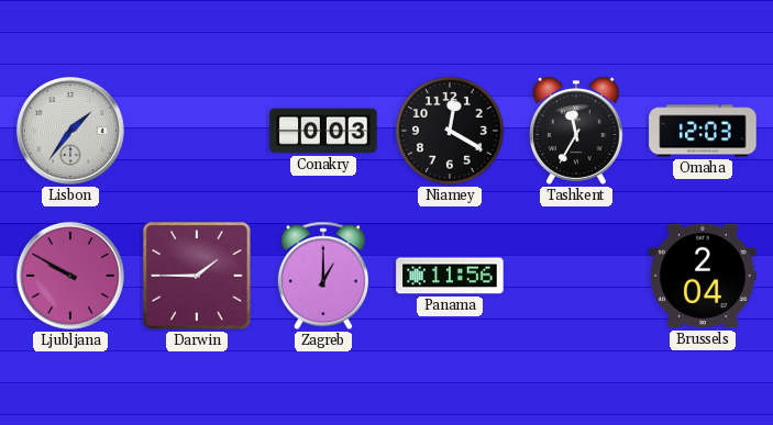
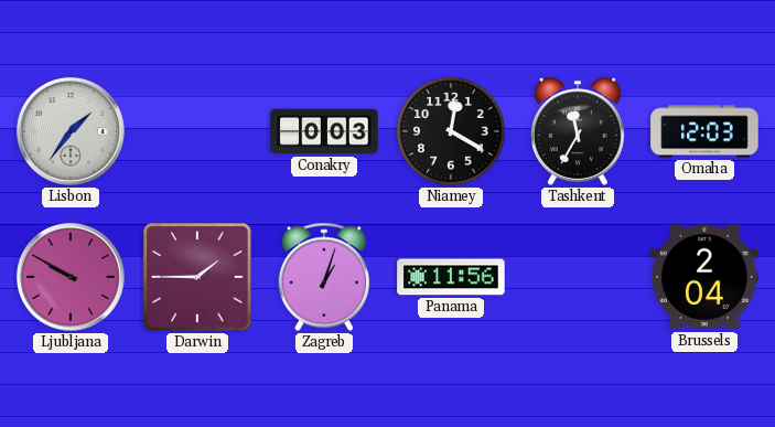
Zagreb: 1:00 -> 1:03
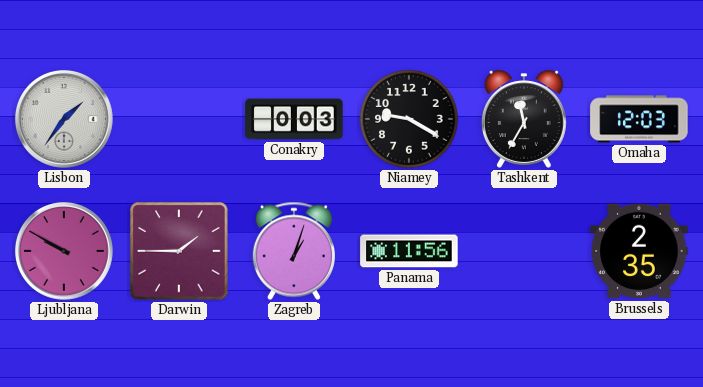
Niamey: 12:20 -> 9:20
Brussels: 2:04 -> 2:35
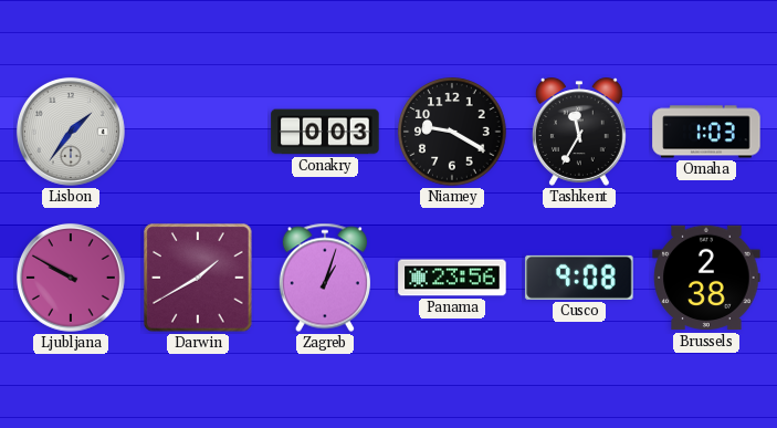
Omaha: 12:03 -> 1:03
Darwin: 1:45 -> 1:40
Panama: 11:56 -> 23:56
Cusco: none -> 9:08
Brussels: 2:35 -> 2:38
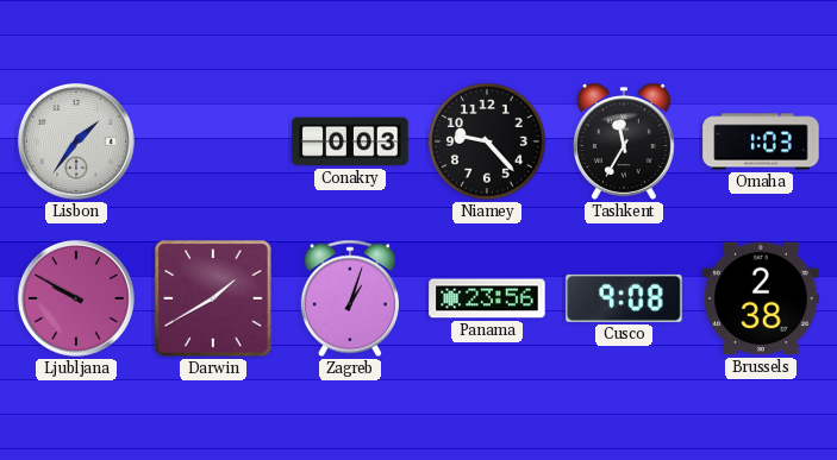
Niamey: 9:20 -> 9:23
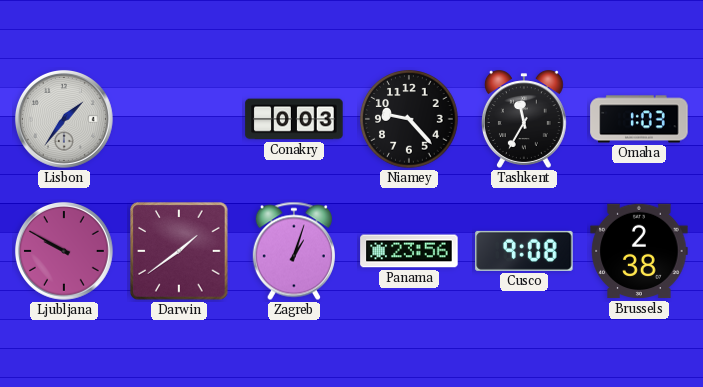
Darwin: 1:40 -> 1:39
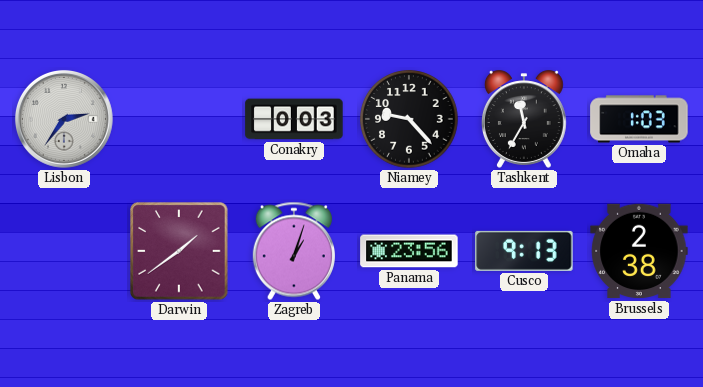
Lisbon: 1:36 -> 2:36
Ljubljana: 9:50 -> none
Cusco: 9:08 -> 9:13
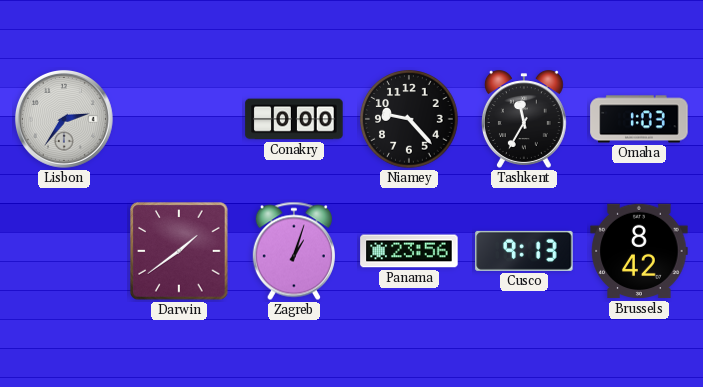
Conakry: 0:03 -> 0:00
Brussels: 2:38 -> 8:42
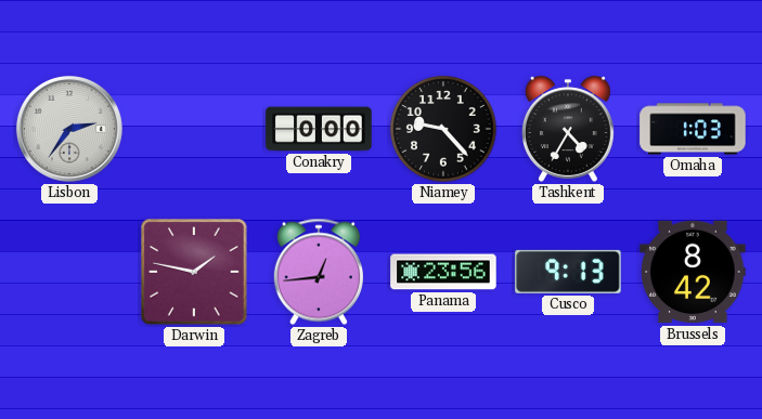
Tashkent: 11:35 -> 4:35
Darwin: 1:39 -> 1:47
Zagreb: 1:03 -> 12:44
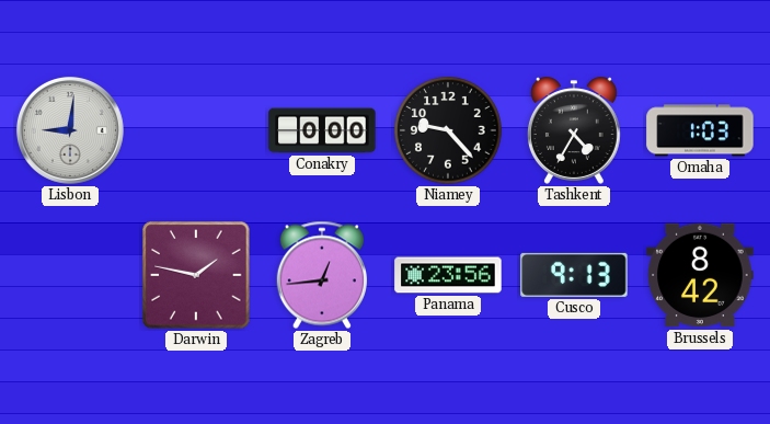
Lisbon: 2:36 -> 9:01
